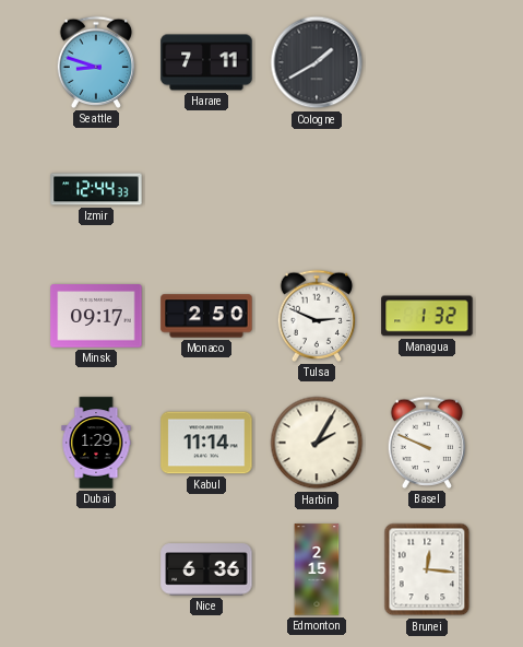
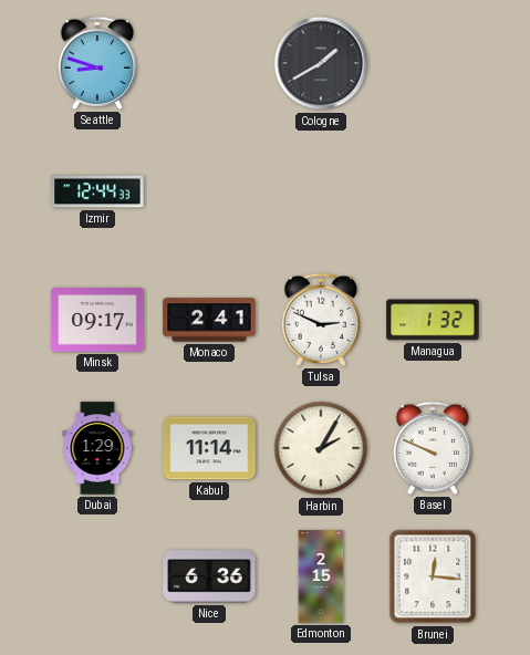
Harare: 7:11 -> none
Monaco: 2:50 -> 2:41
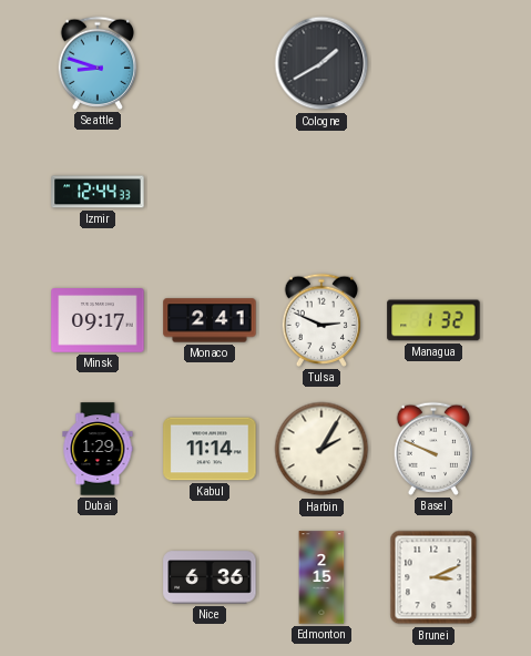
Brunei: 12:16 -> 3:11
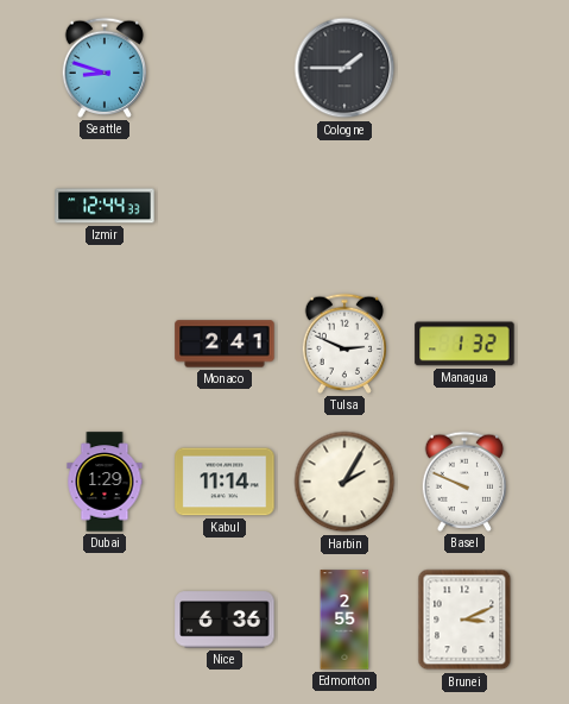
Cologne: 1:40 -> 1:45
Minsk: 09:17 -> none
Edmonton: 2:15 -> 2:55
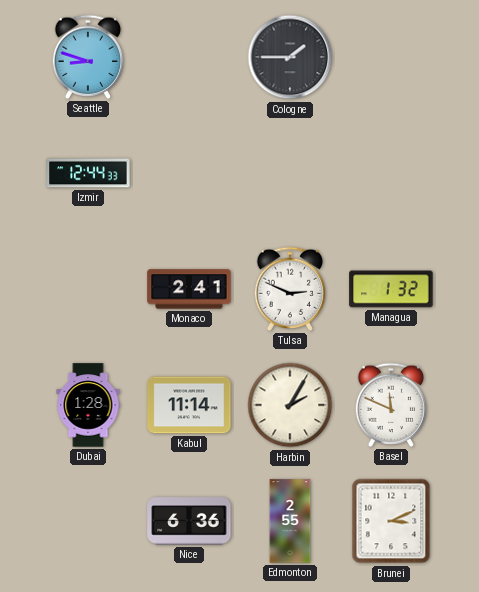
Dubai: 1:29 -> 1:28
Basel: 9:49 -> 11:49
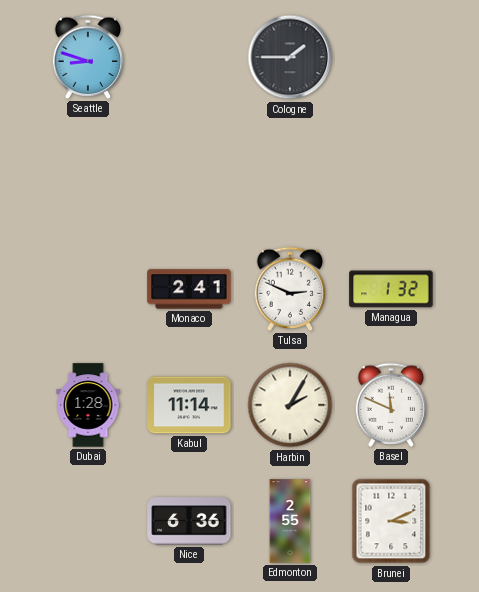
Izmir: 12:44 -> none
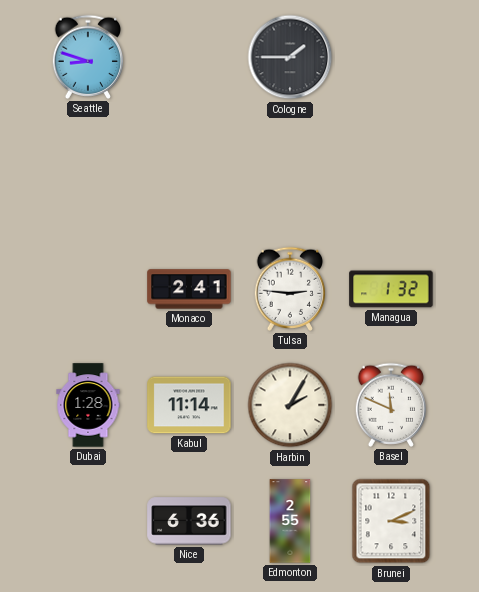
Tulsa: 2:49 -> 2:46
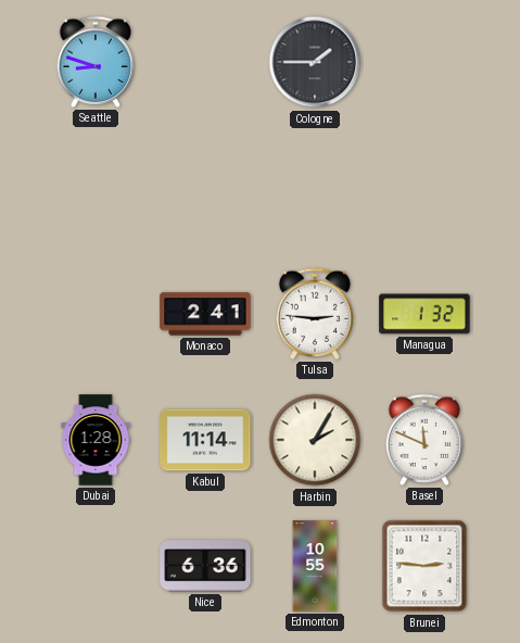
Edmonton: 2:55 -> 10:55
Brunei: 3:11 -> 2:46
